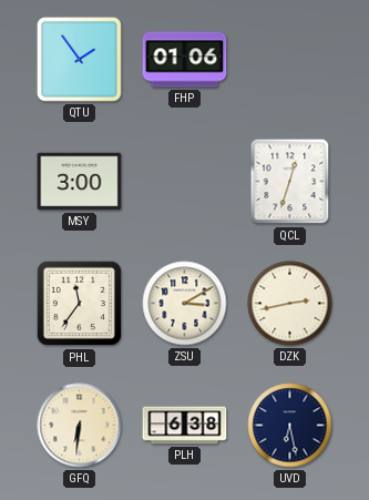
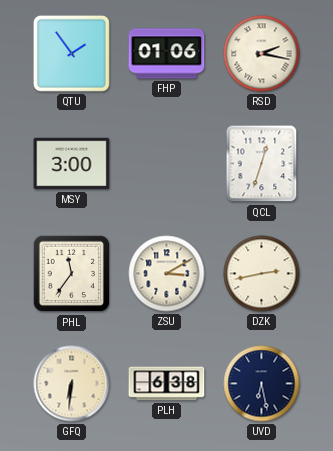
RSD: none -> 2:17
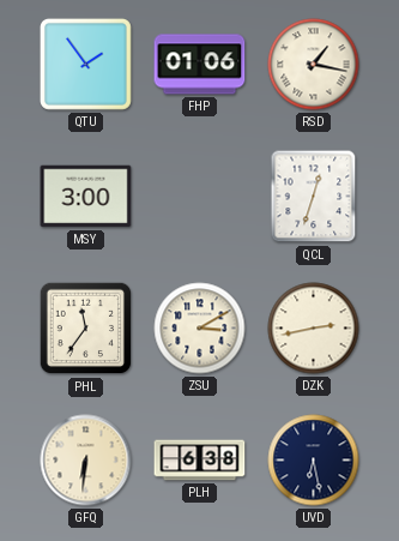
RSD: 2:17 -> 1:17
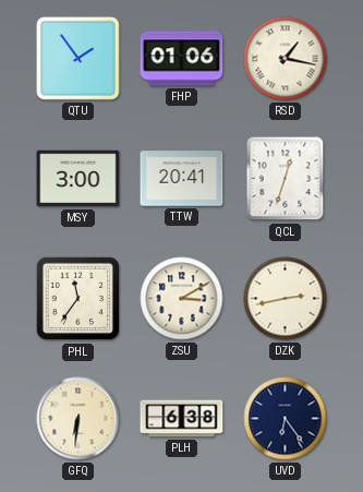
TTW: none -> 20:41
UVD: 6:28 -> 6:24
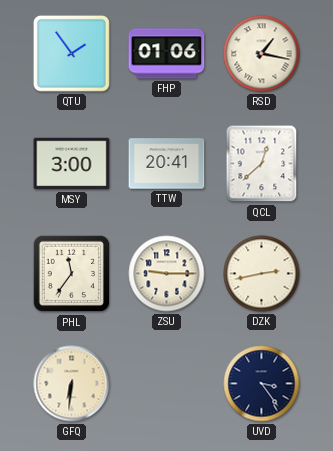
QCL: 12:33 -> 12:38
ZSU: 3:10 -> 9:15
PLH: 6:38 -> none
UVD: 6:24 -> 3:24
